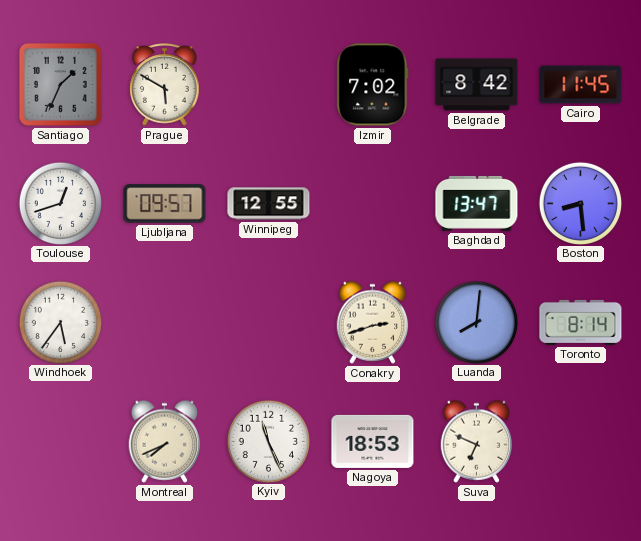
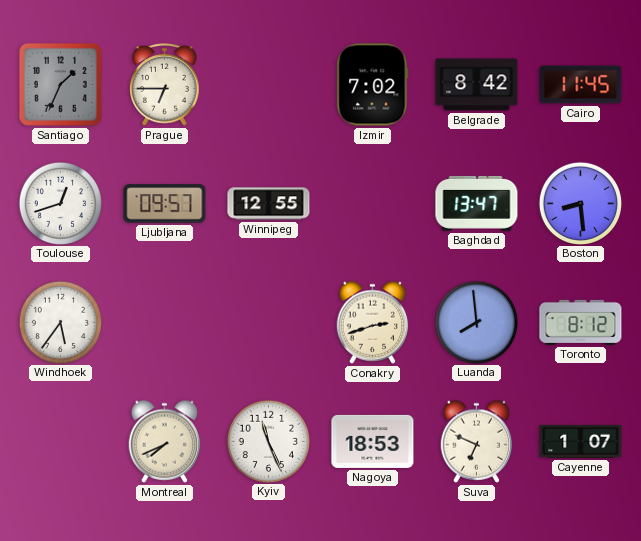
Prague: 5:50 -> 6:45
Luanda: 8:01 -> 7:59
Toronto: 8:14 -> 8:12
Cayenne: none -> 1:07
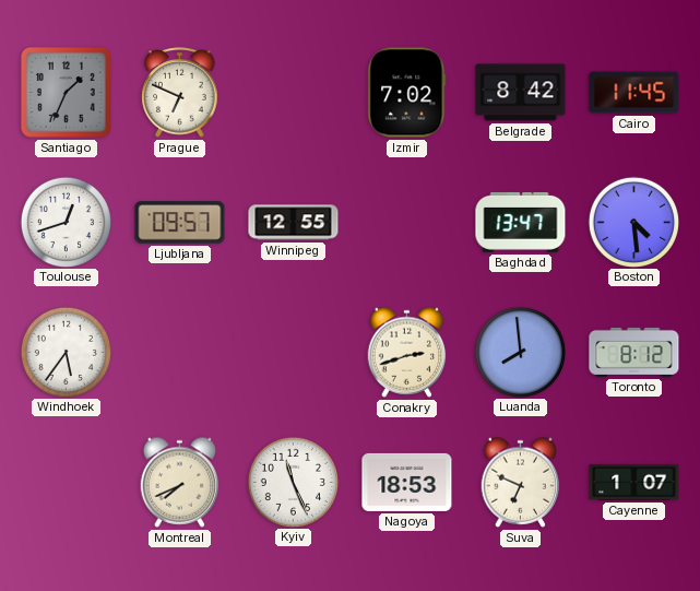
Prague: 6:45 -> 6:49
Boston: 8:29 -> 4:29
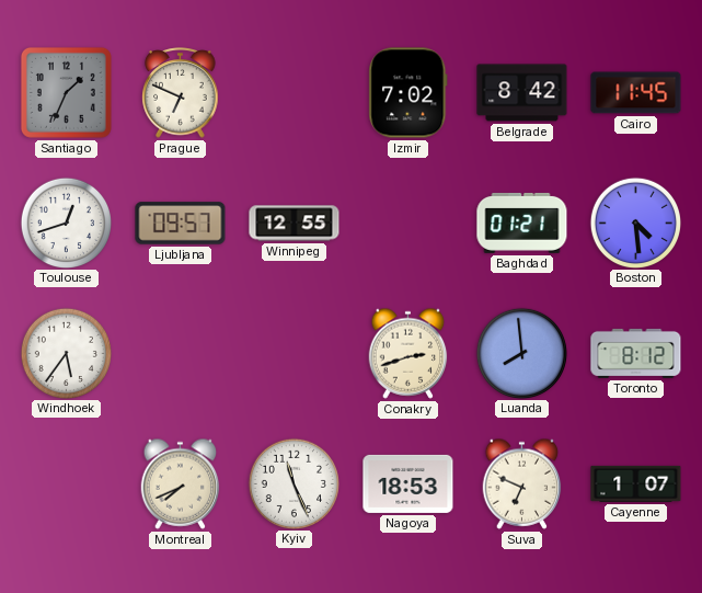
Baghdad: 13:47 -> 01:21
